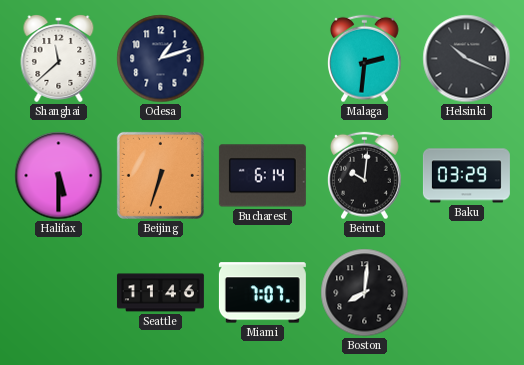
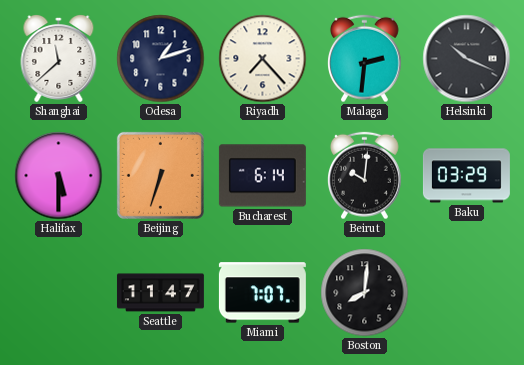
Riyadh: none -> 7:23
Seattle: 11:46 -> 11:47
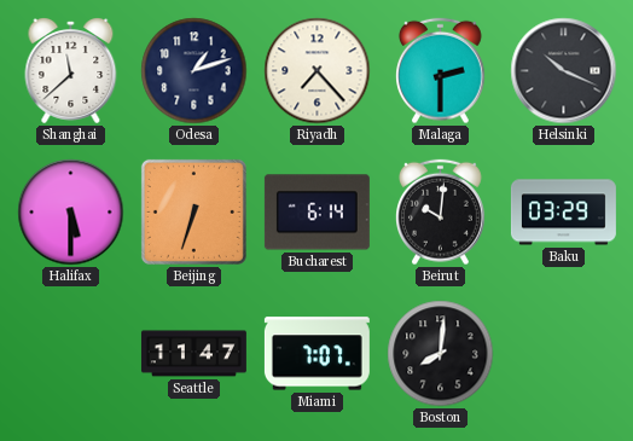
Malaga: 2:31 -> 2:30
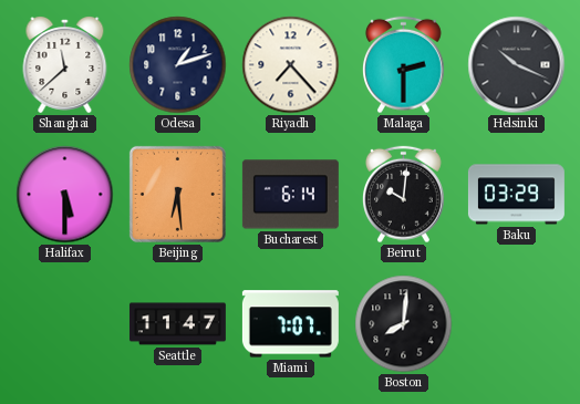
Beijing: 6:33 -> 6:29
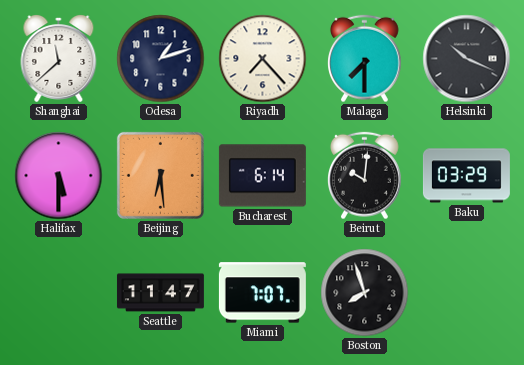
Malaga: 2:30 -> 7:30
Boston: 8:01 -> 7:57
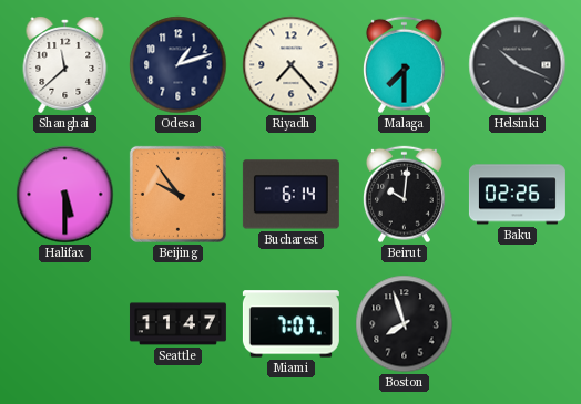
Beijing: 6:29 -> 9:54
Baku: 03:29 -> 02:26
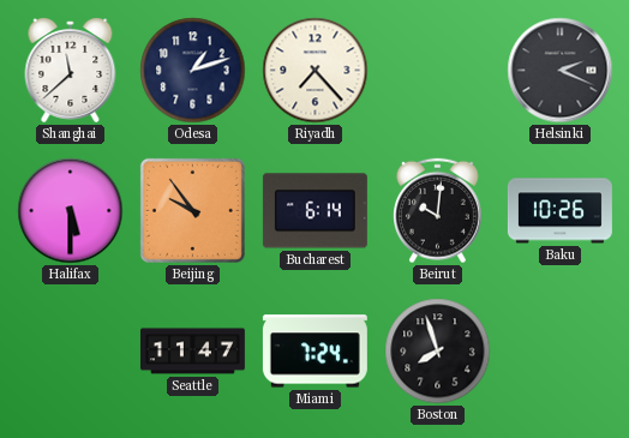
Malaga: 7:30 -> none
Helsinki: 10:19 -> 2:19
Baku: 02:26 -> 10:26
Miami: 7:07 -> 7:24
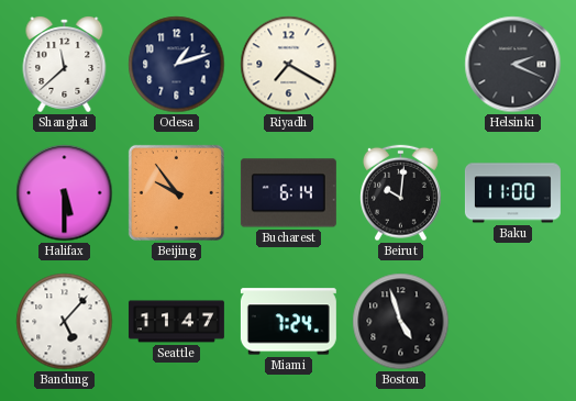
Riyadh: 7:23 -> 7:20
Baku: 10:26 -> 11:00
Bandung: none -> 5:07
Boston: 7:57 -> 4:57
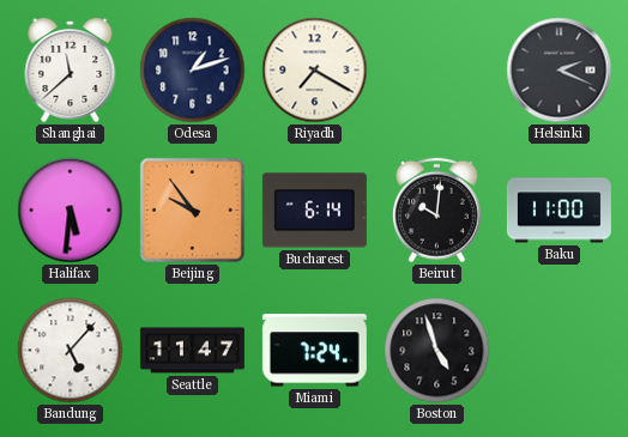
Halifax: 5:30 -> 5:31
